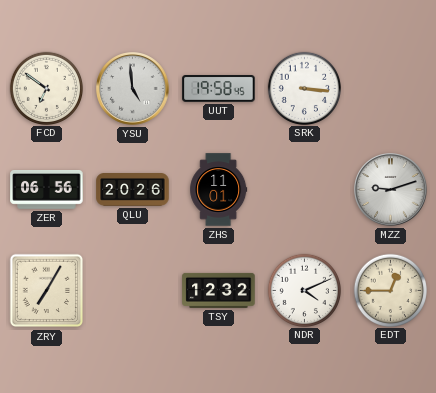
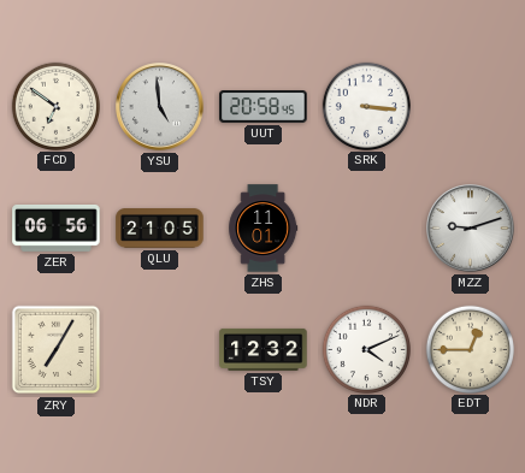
UUT: 19:58 -> 20:58
QLU: 20:26 -> 21:05
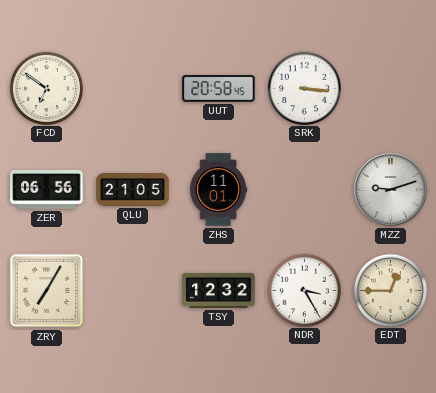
YSU: 4:59 -> none
NDR: 4:11 -> 3:25
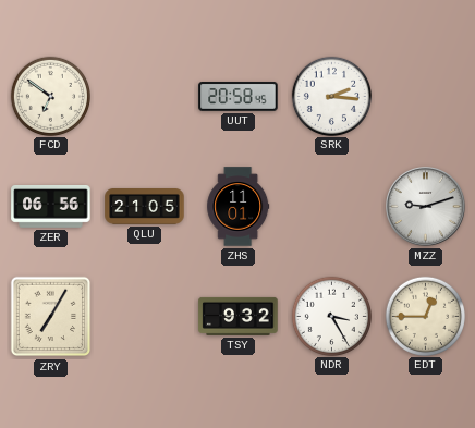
SRK: 3:16 -> 2:16
TSY: 12:32 -> 9:32
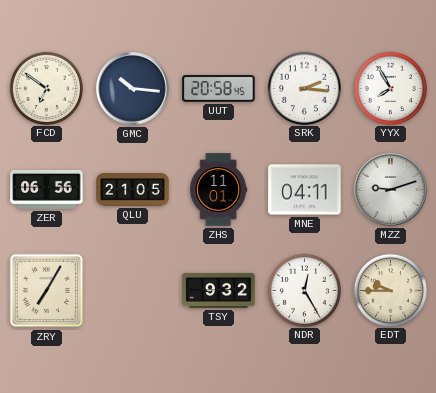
GMC: none -> 10:16
YYX: none -> 7:55
MNE: none -> 04:11
NDR: 3:25 -> 12:25
EDT: 12:45 -> 9:45
